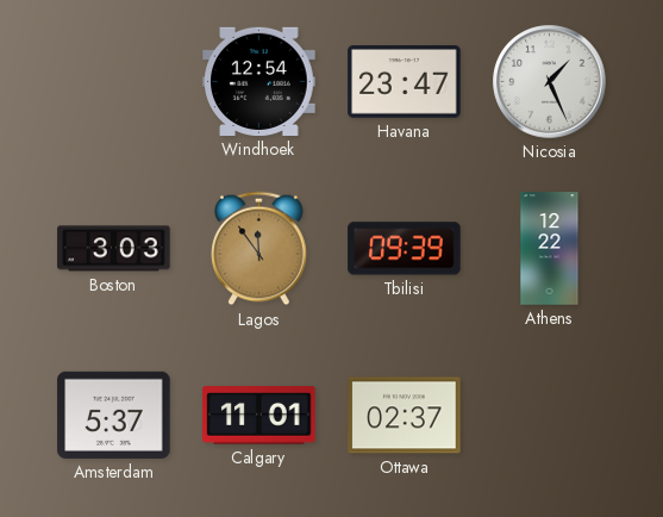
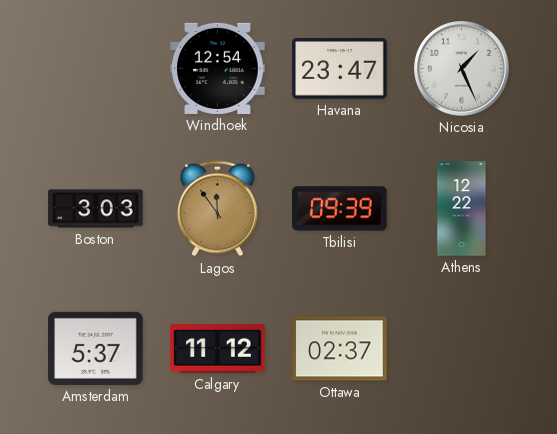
Calgary: 11:01 -> 11:12
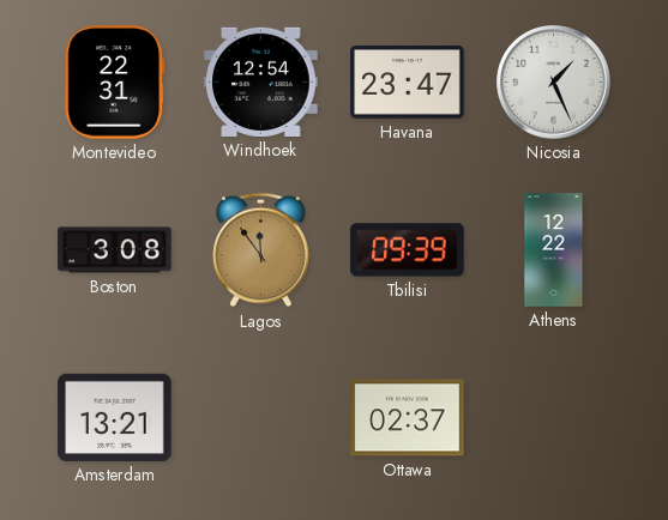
Montevideo: none -> 22:31
Boston: 3:03 -> 3:08
Amsterdam: 5:37 -> 13:21
Calgary: 11:12 -> none
